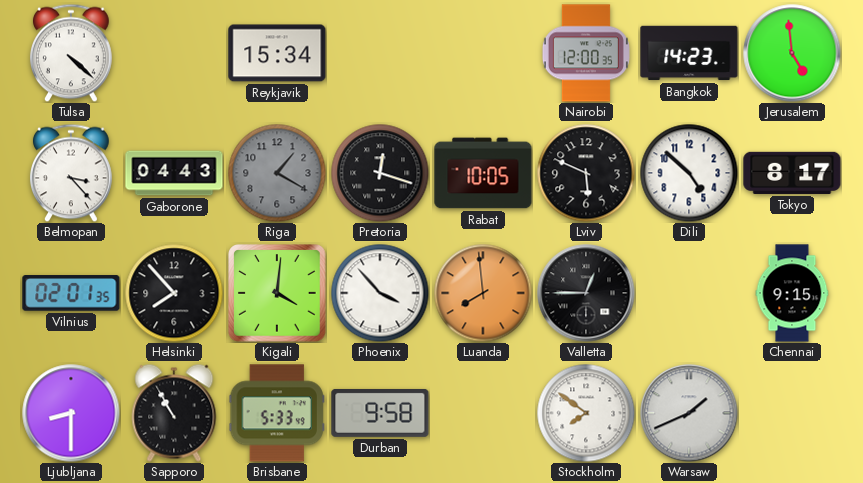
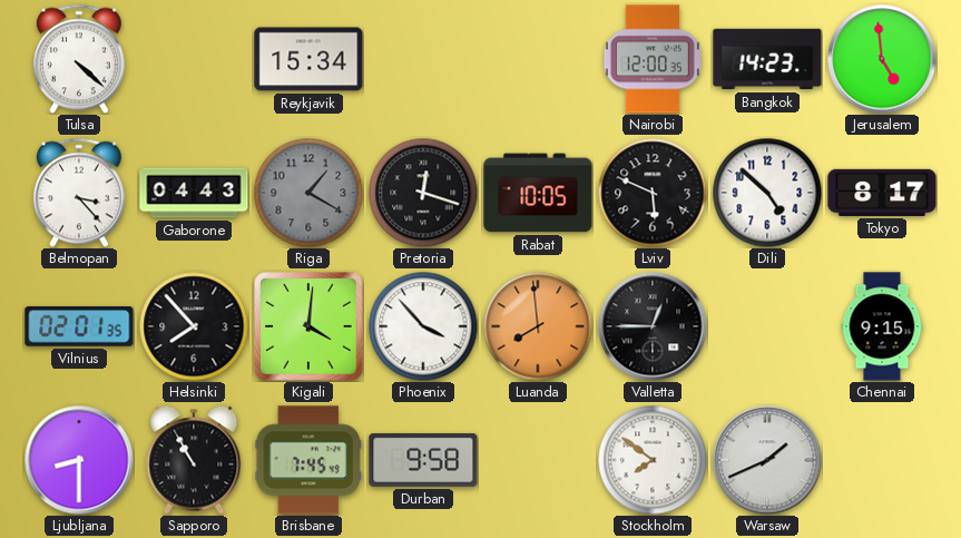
Brisbane: 5:33 -> 7:45
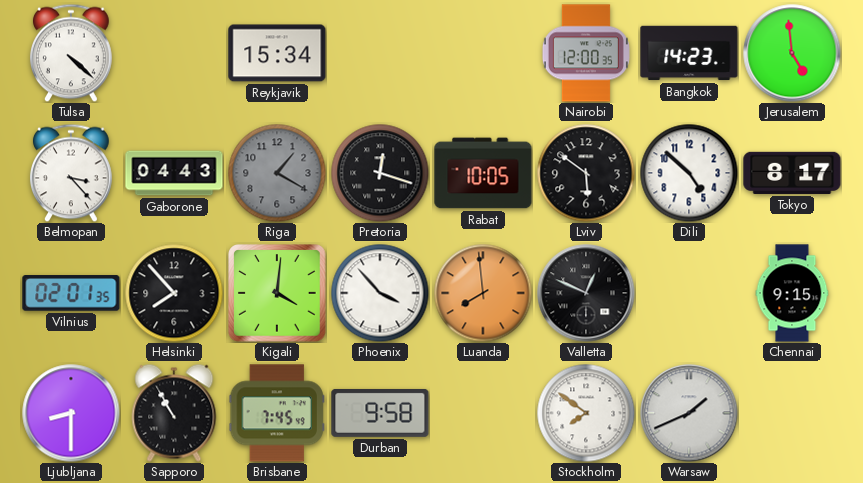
Lviv: 5:49 -> 5:51
Valletta: 12:45 -> 12:49
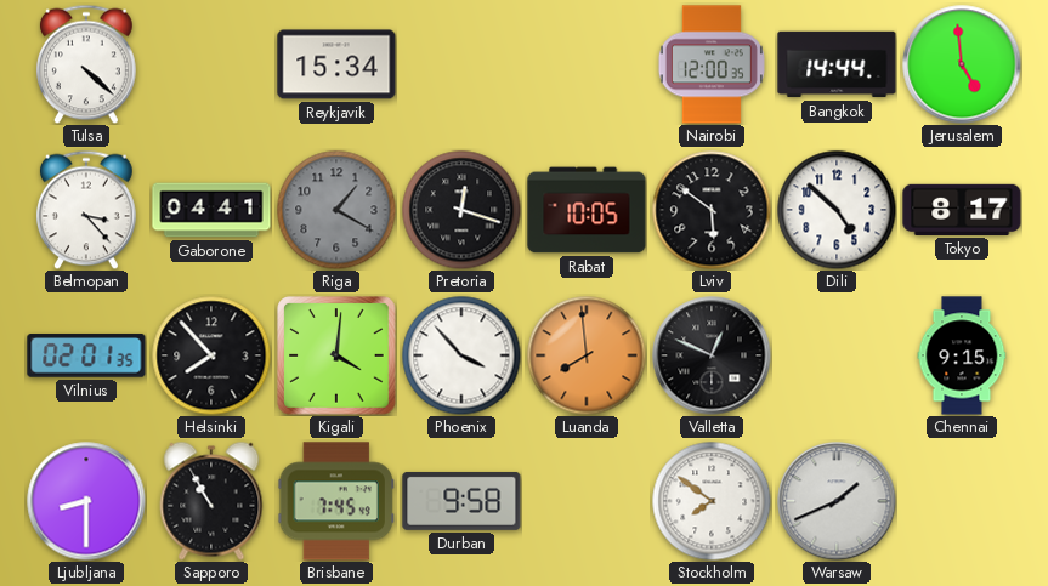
Bangkok: 14:23 -> 14:44
Gaborone: 04:43 -> 04:41
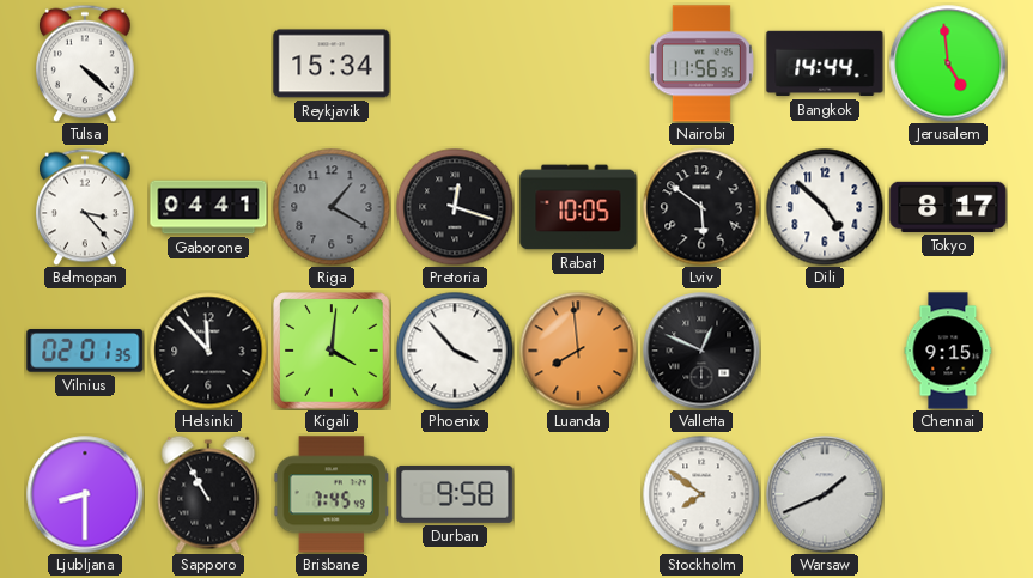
Nairobi: 12:00 -> 11:56
Helsinki: 7:53 -> 11:53
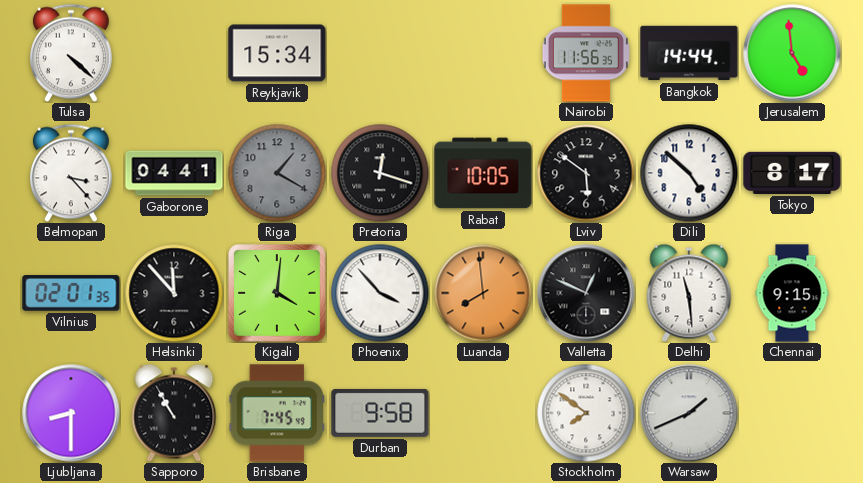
Delhi: none -> 11:29
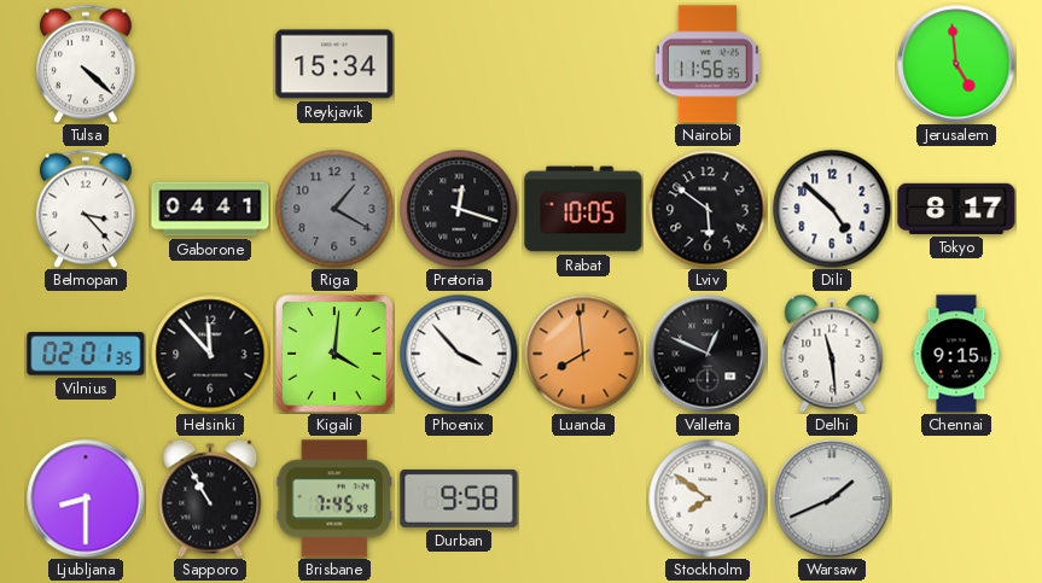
Bangkok: 14:44 -> none
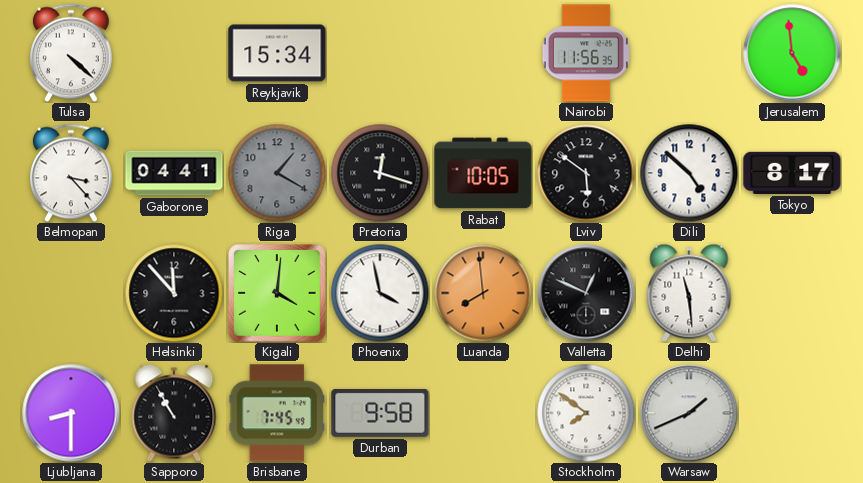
Vilnius: 02:01 -> none
Phoenix: 3:53 -> 3:58
Chennai: 9:15 -> none
